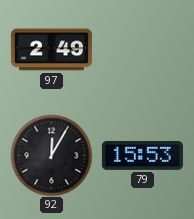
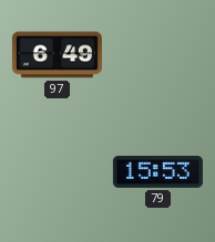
97: 2:49 -> 6:49
92: 12:05 -> none
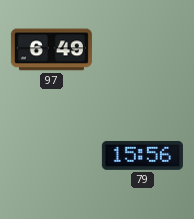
79: 15:53 -> 15:56
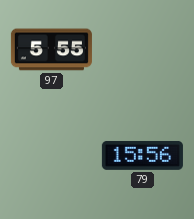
97: 6:49 -> 5:55
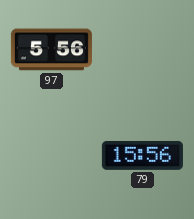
97: 5:55 -> 5:56
